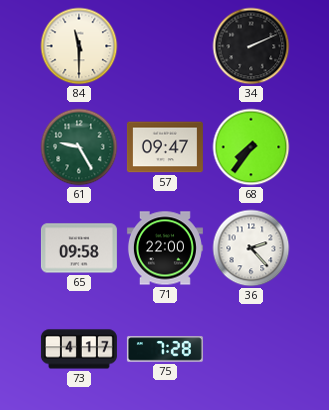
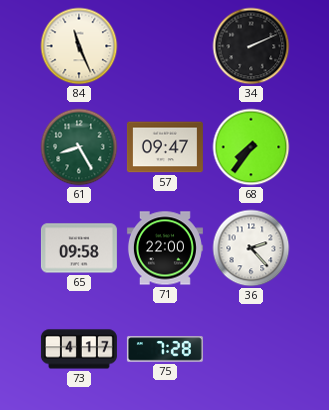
84: 11:30 -> 11:26
61: 9:25 -> 8:25
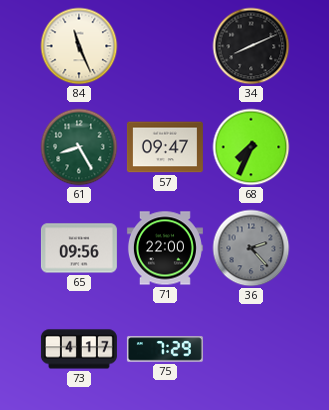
34: 2:11 -> 8:11
68: 7:36 -> 7:34
65: 09:58 -> 09:56
36 dial: white -> grey
75: 7:28 -> 7:29
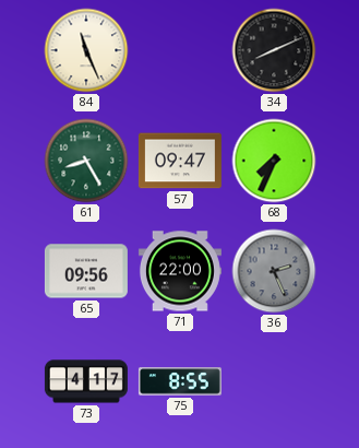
36: 2:23 -> 2:26
75: 7:29 -> 8:55
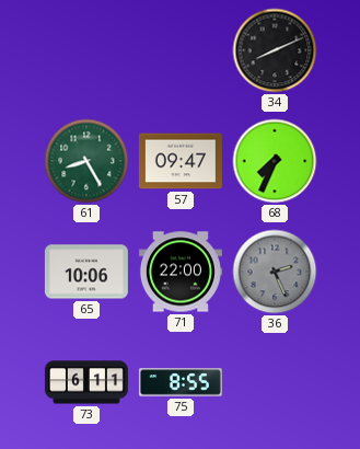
84: 11:26 -> none
65: 09:56 -> 10:06
73: 4:17 -> 6:11
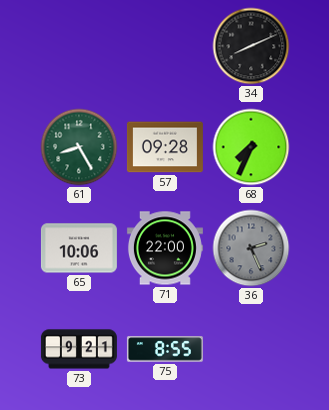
57: 09:47 -> 09:28
73: 6:11 -> 9:21
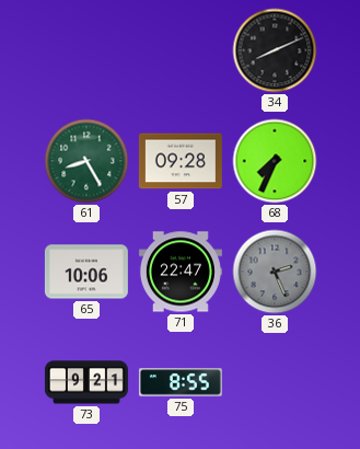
71: 22:00 -> 22:47
